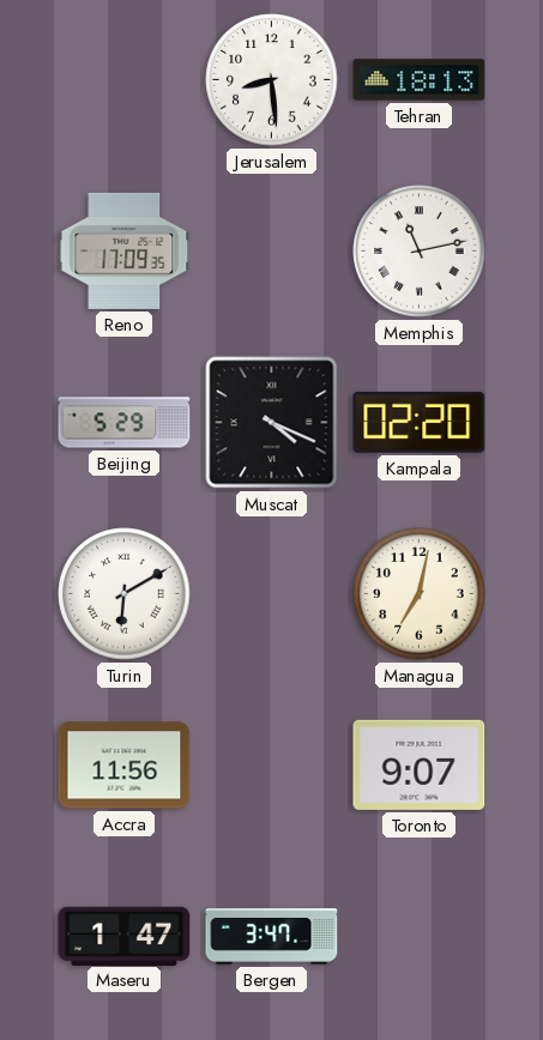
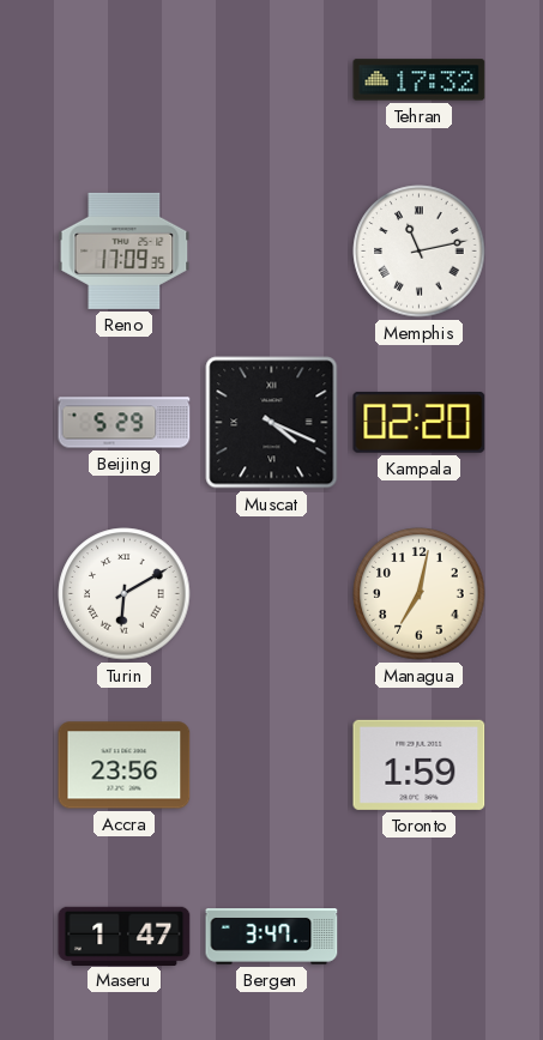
Jerusalem: 8:29 -> none
Tehran: 18:13 -> 17:32
Accra: 11:56 -> 23:56
Toronto: 9:07 -> 1:59
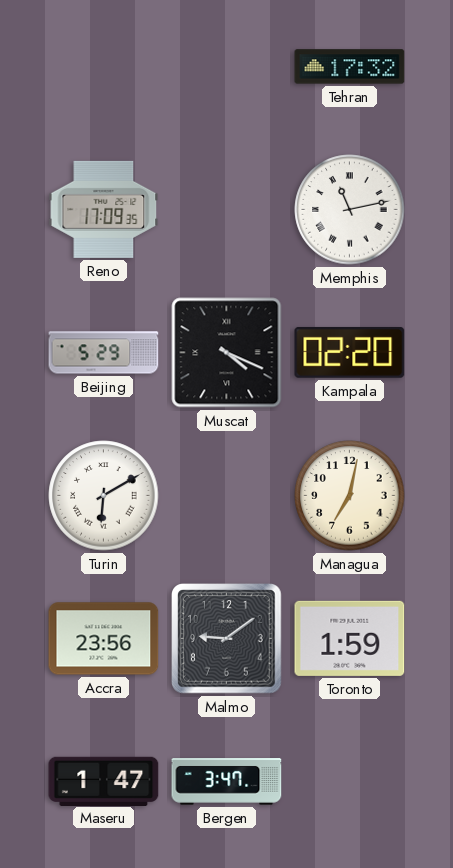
Malmo: none -> 9:09
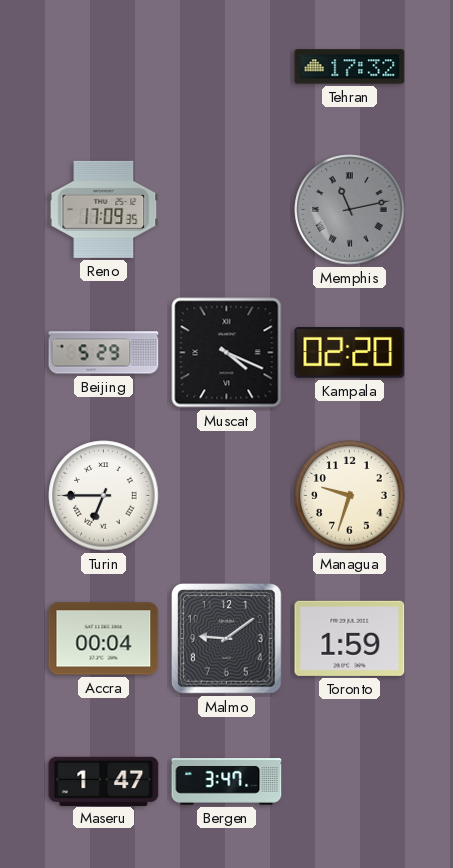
Memphis dial: white -> grey
Turin: 6:10 -> 6:45
Managua: 7:02 -> 9:33
Accra: 23:56 -> 00:04
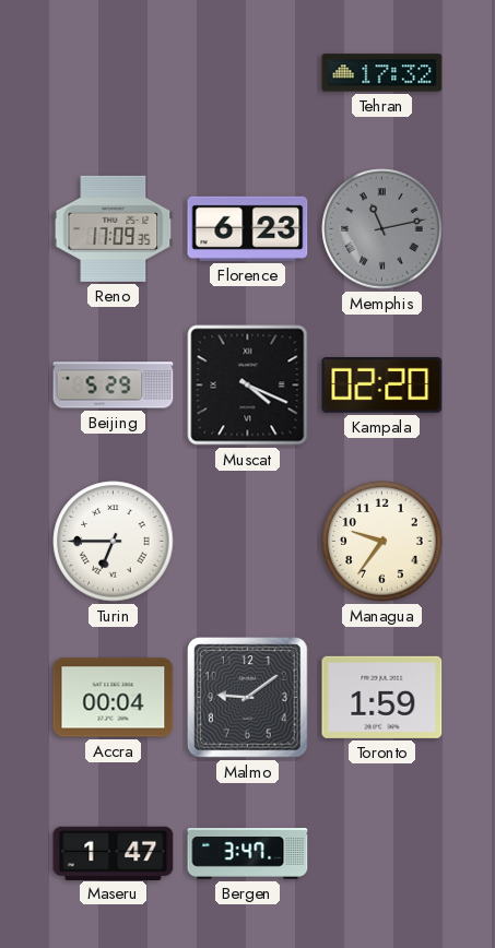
Florence: none -> 6:23
Managua: 9:33 -> 9:36
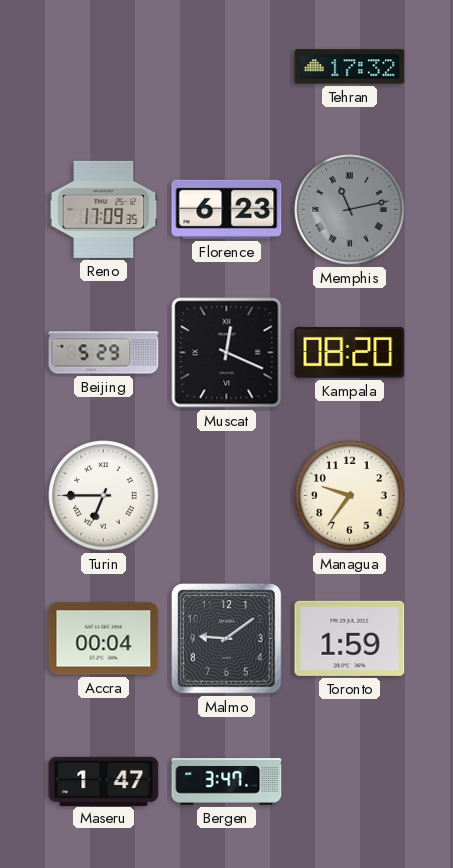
Muscat: 4:19 -> 12:19
Kampala: 02:20 -> 08:20
